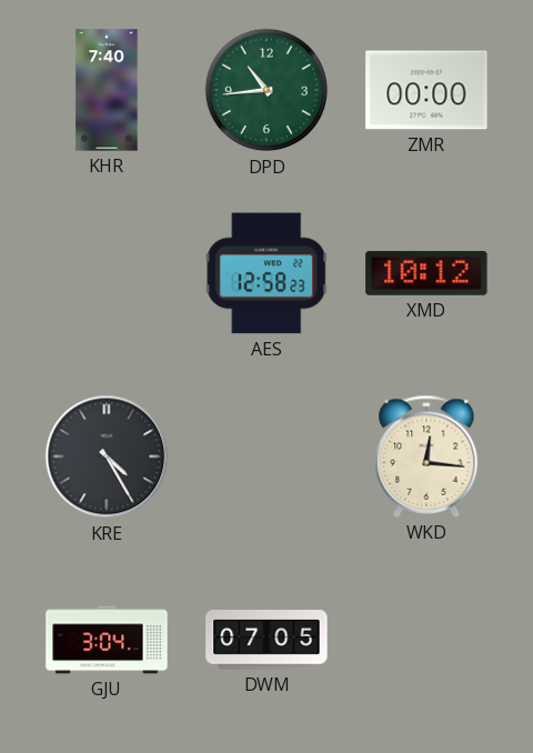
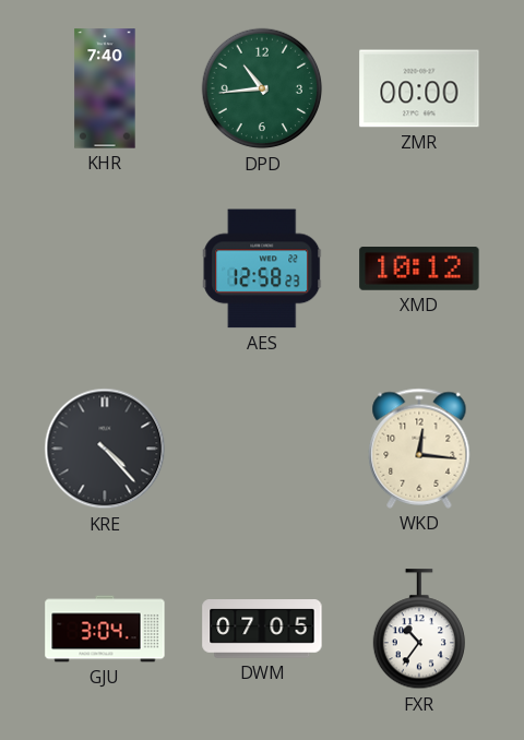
KRE: 4:25 -> 4:23
FXR: none -> 10:36
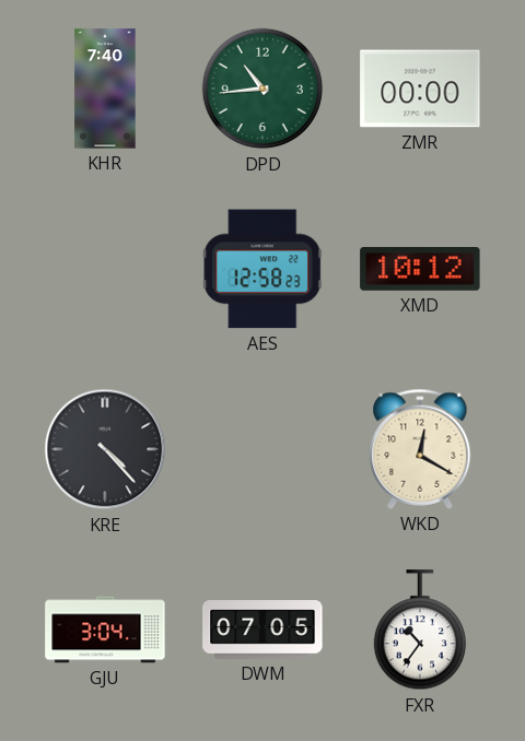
WKD: 12:16 -> 12:20
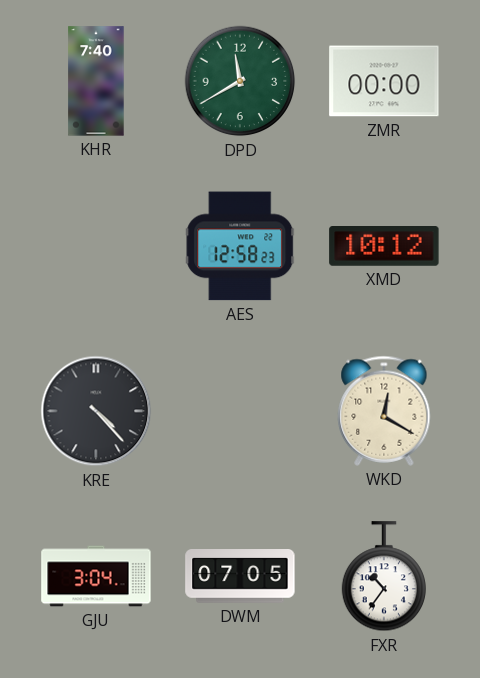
DPD: 10:44 -> 11:40
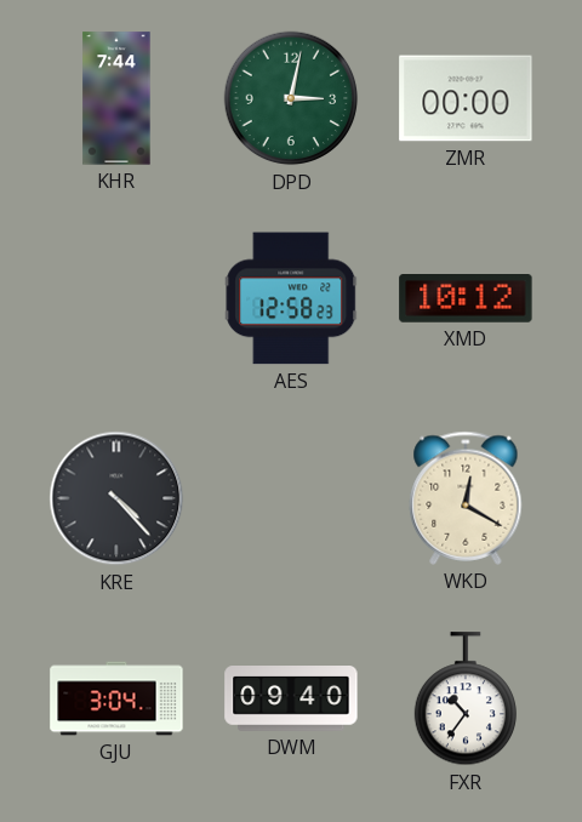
KHR: 7:40 -> 7:44
DPD: 11:40 -> 3:02
DWM: 07:05 -> 09:40
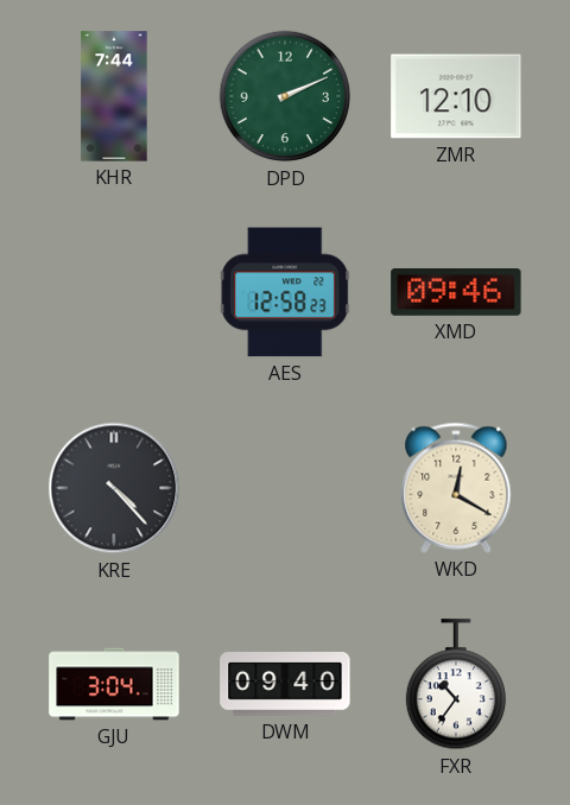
DPD: 3:02 -> 2:11
ZMR: 00:00 -> 12:10
XMD: 10:12 -> 09:46
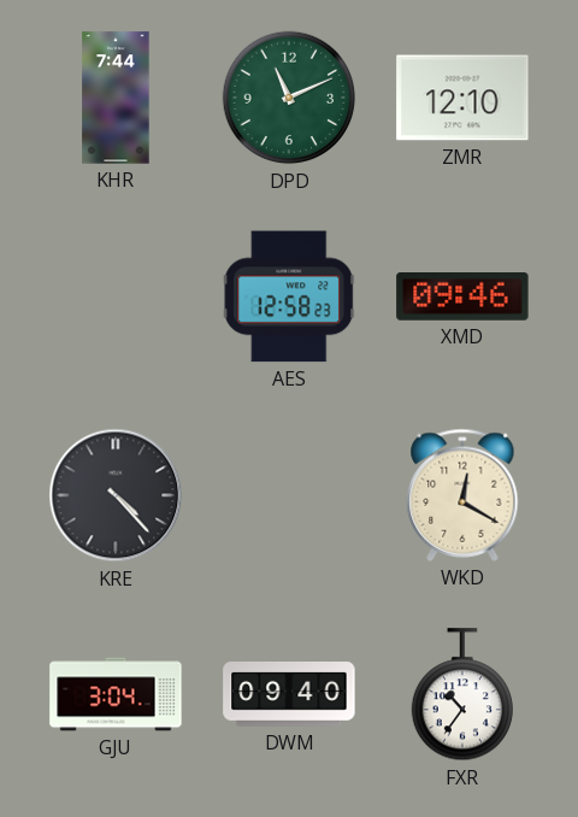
DPD: 2:11 -> 11:11
